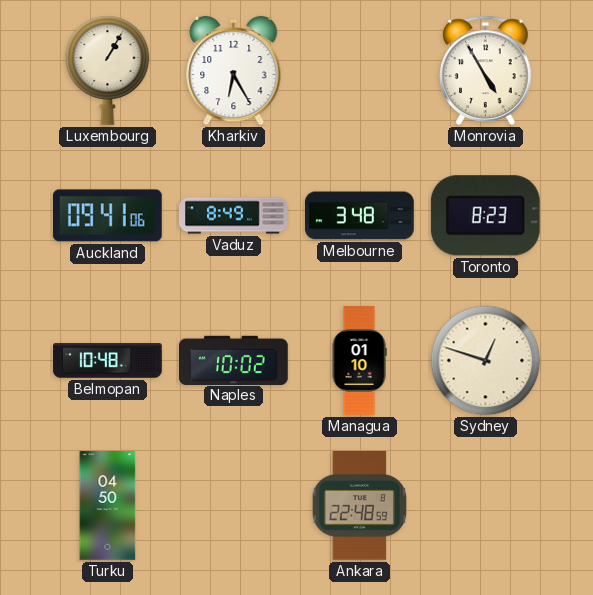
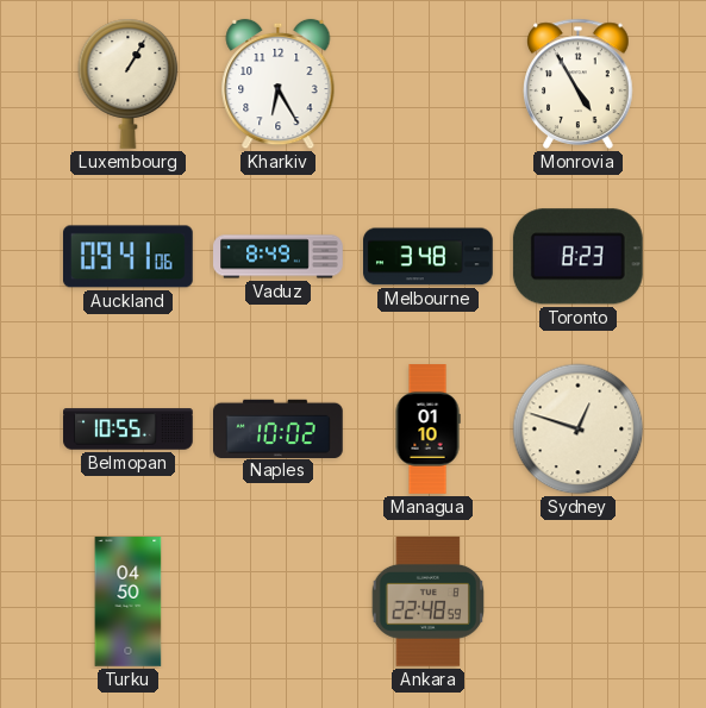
Belmopan: 10:48 -> 10:55
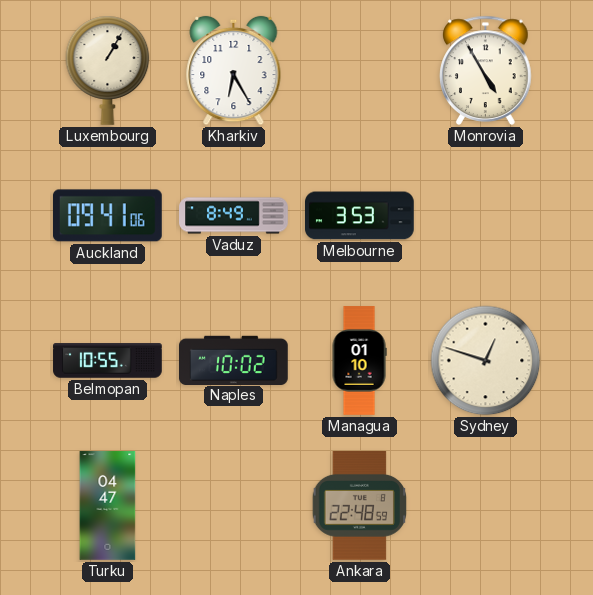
Melbourne: 3:48 -> 3:53
Toronto: 8:23 -> none
Turku: 04:50 -> 04:47
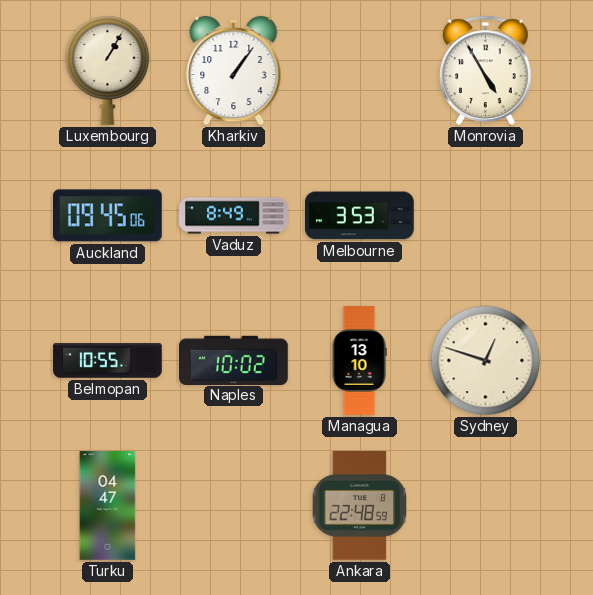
Kharkiv: 6:25 -> 1:06
Auckland: 09:41 -> 09:45
Managua: 01:10 -> 13:10
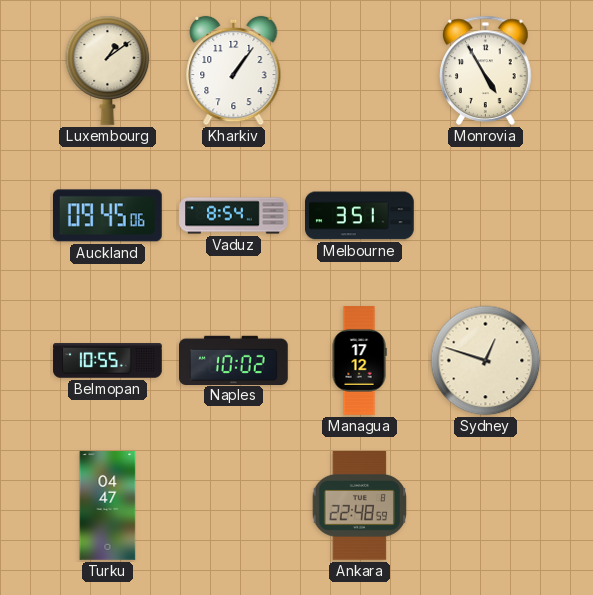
Luxembourg: 1:05 -> 1:09
Vaduz: 8:49 -> 8:54
Melbourne: 3:53 -> 3:51
Managua: 13:10 -> 17:12
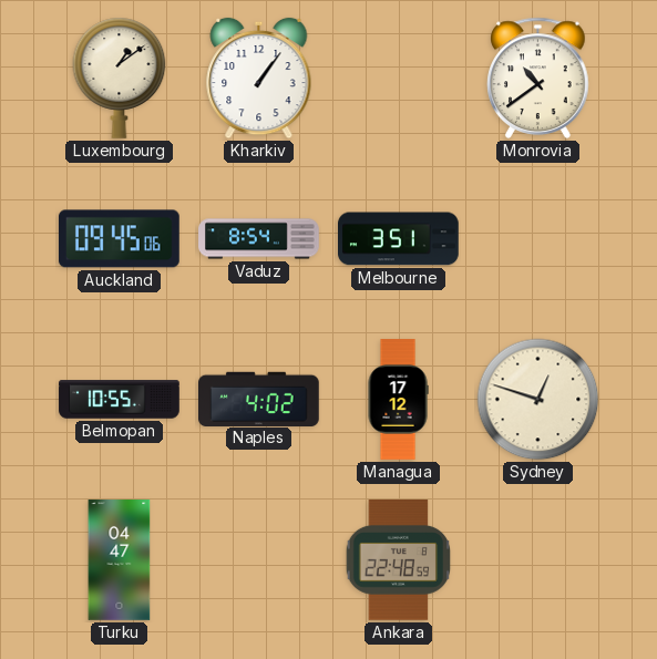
Monrovia: 4:55 -> 10:39
Naples: 10:02 -> 4:02
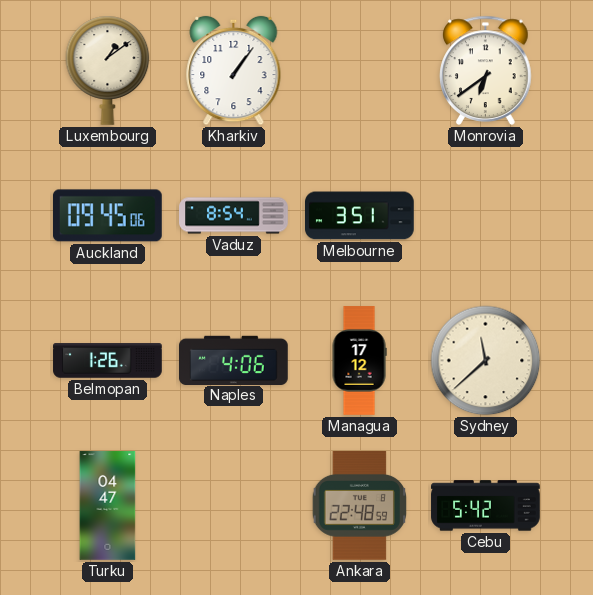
Monrovia: 10:39 -> 6:39
Belmopan: 10:55 -> 1:26
Naples: 4:02 -> 4:06
Sydney: 12:48 -> 11:38
Cebu: none -> 5:42
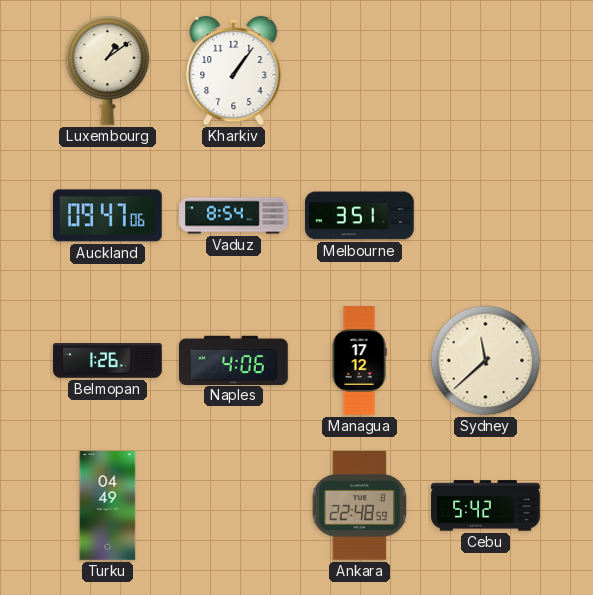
Monrovia: 6:39 -> none
Auckland: 09:45 -> 09:47
Turku: 04:47 -> 04:49
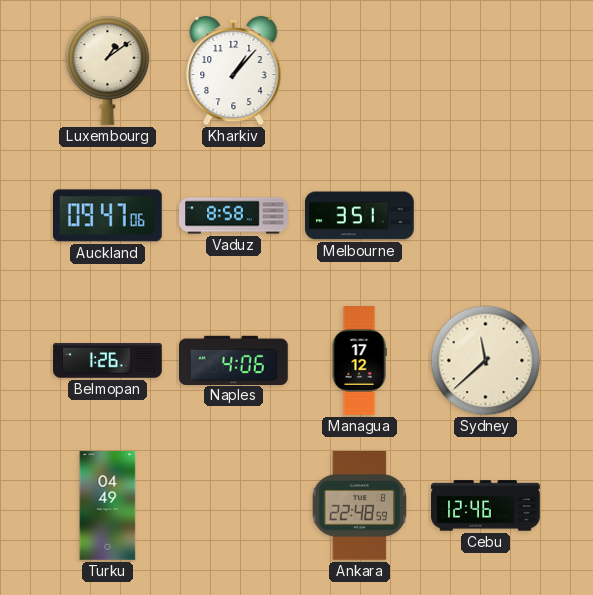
Kharkiv: 1:06 -> 1:07
Vaduz: 8:54 -> 8:58
Cebu: 5:42 -> 12:46
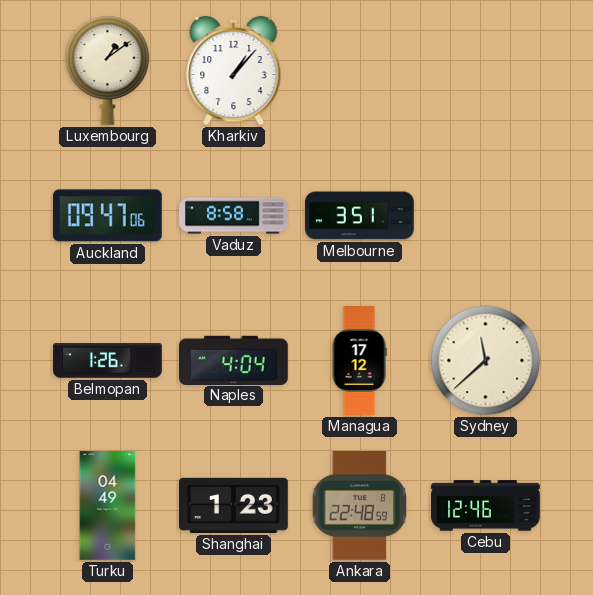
Naples: 4:06 -> 4:04
Shanghai: none -> 1:23
